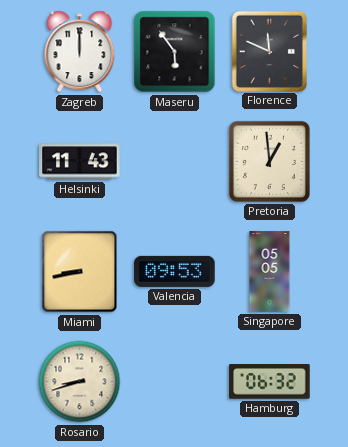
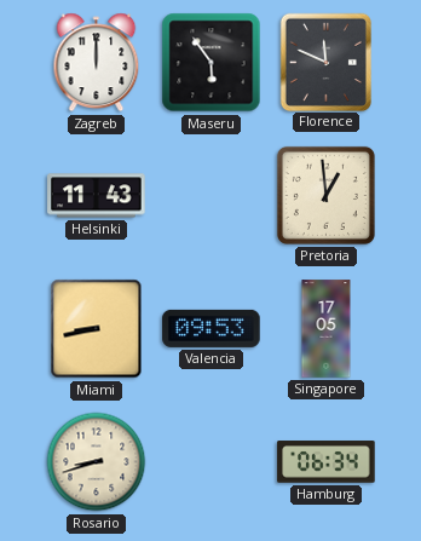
Singapore: 05:05 -> 17:05
Hamburg: 06:32 -> 06:34
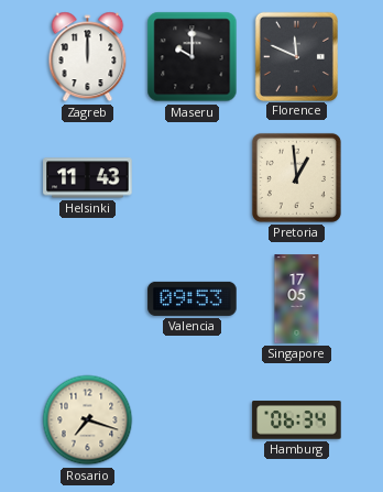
Maseru: 5:54 -> 10:00
Miami: 8:43 -> none
Rosario: 8:42 -> 7:18
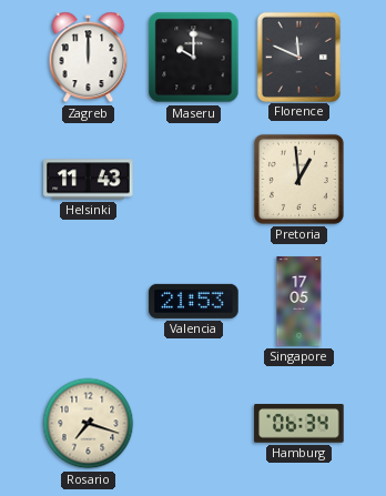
Valencia: 09:53 -> 21:53
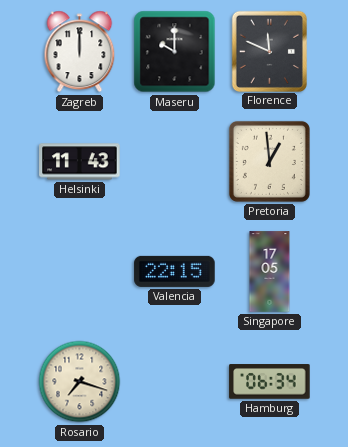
Valencia: 21:53 -> 22:15
